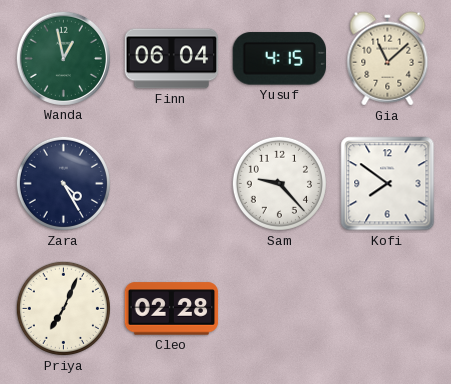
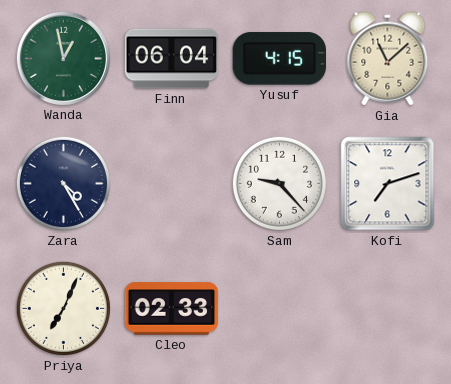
Kofi: 7:51 -> 7:12
Cleo: 02:28 -> 02:33
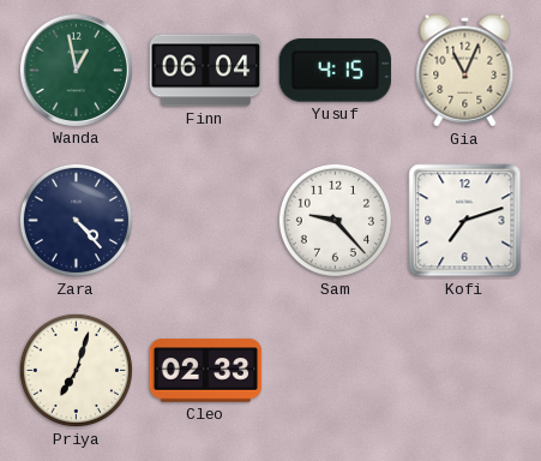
Gia: 11:08 -> 11:04
Zara: 4:25 -> 4:23
Priya: 7:04 -> 7:03
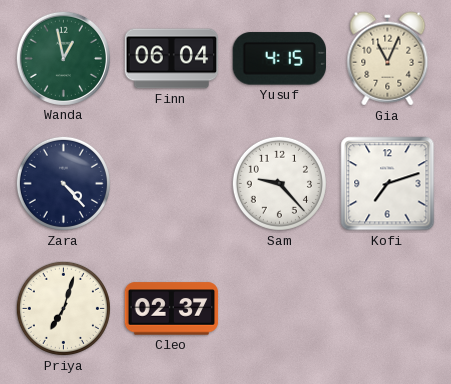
Cleo: 02:33 -> 02:37
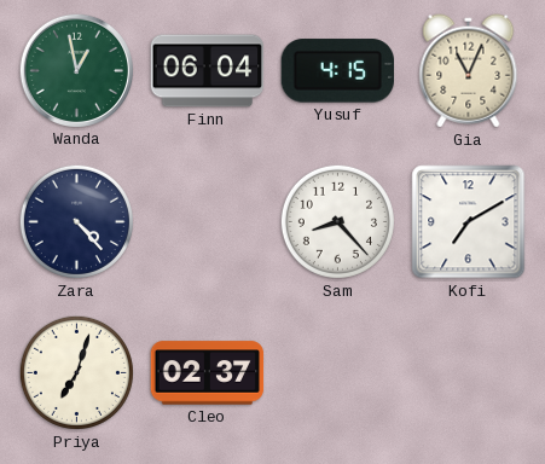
Sam: 9:23 -> 8:23
Kofi: 7:12 -> 7:10
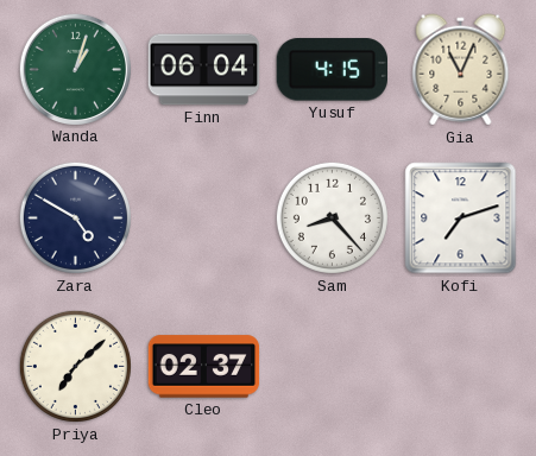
Wanda: 12:58 -> 1:03
Zara: 4:23 -> 4:50
Kofi: 7:10 -> 7:12
Priya: 7:03 -> 7:08
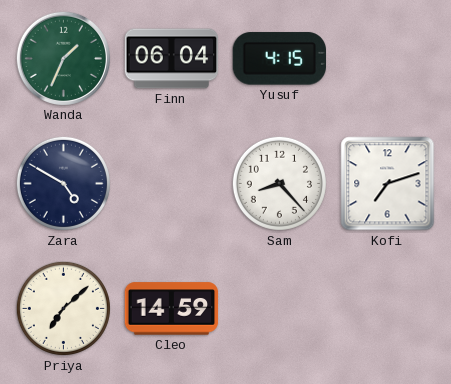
Wanda: 1:03 -> 1:34
Gia: 11:04 -> none
Cleo: 02:37 -> 14:59
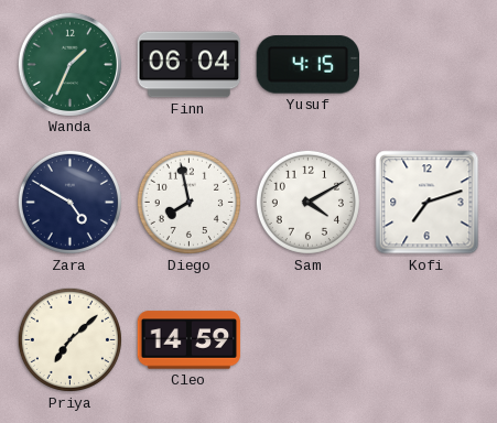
Diego: none -> 7:58
Sam: 8:23 -> 4:10
